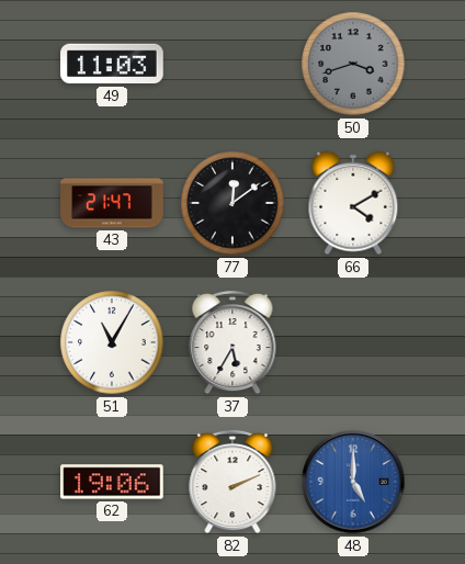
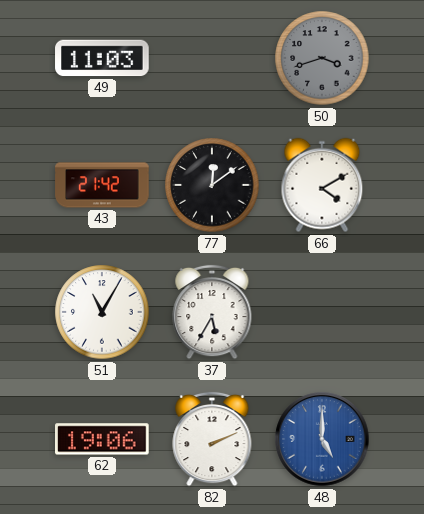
43: 21:47 -> 21:42
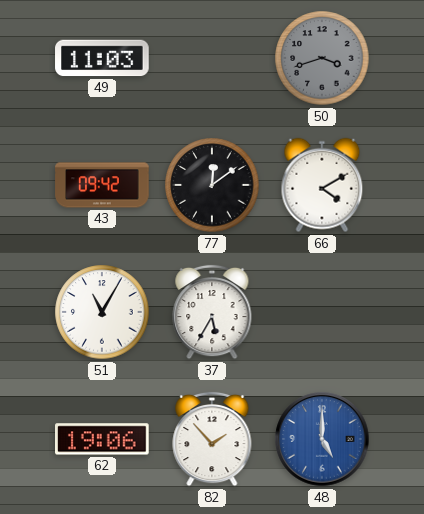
43: 21:42 -> 09:42
82: 2:11 -> 1:53
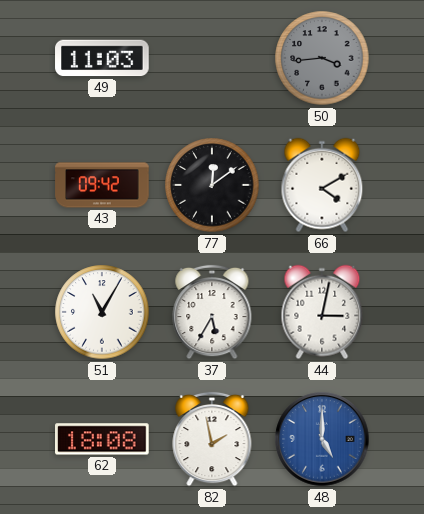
50: 3:42 -> 3:44
44: none -> 3:02
62: 19:06 -> 18:08
82: 1:53 -> 1:58
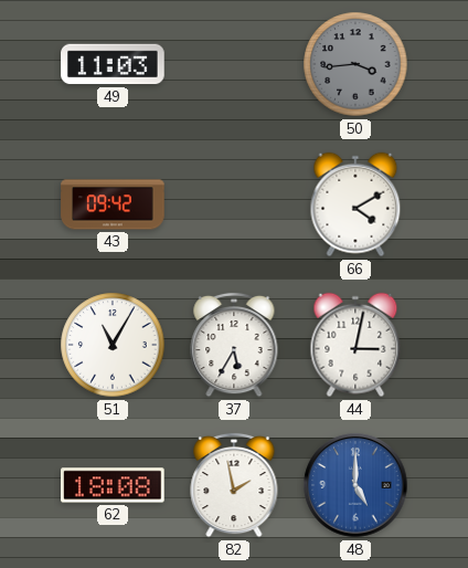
77: 12:09 -> none
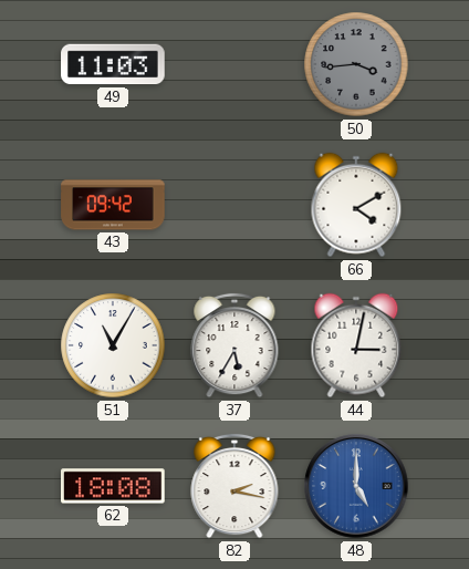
82: 1:58 -> 2:17
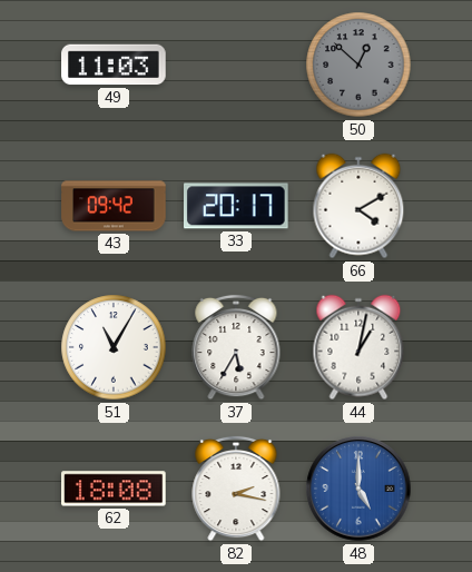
50: 3:44 -> 12:52
33: none -> 20:17
44: 3:02 -> 1:02
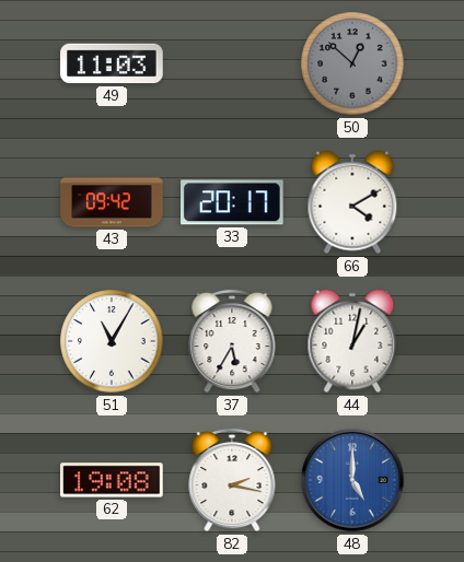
62: 18:08 -> 19:08
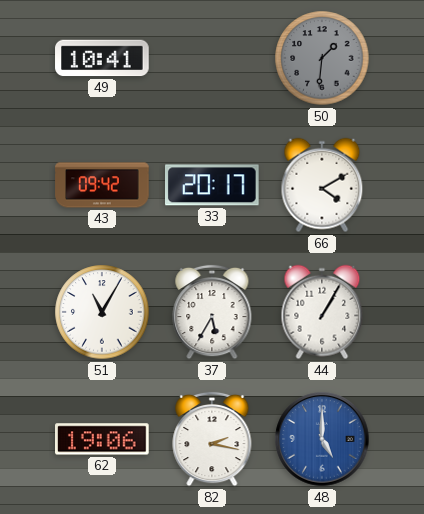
49: 11:03 -> 10:41
50: 12:52 -> 1:31
44: 1:02 -> 1:05
62: 19:08 -> 19:06
